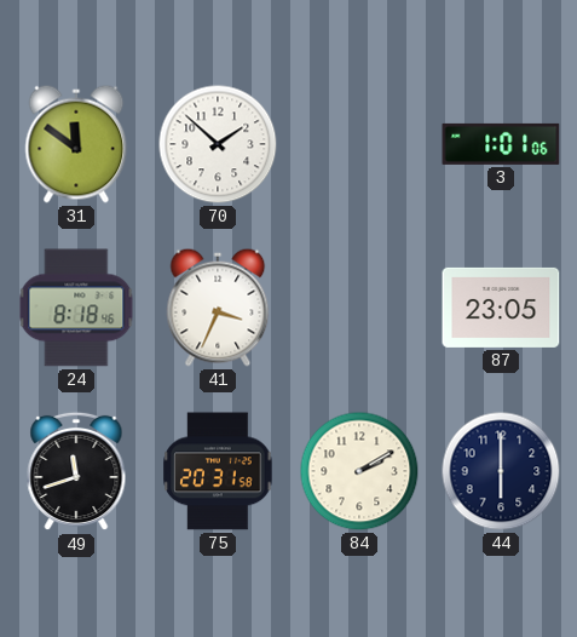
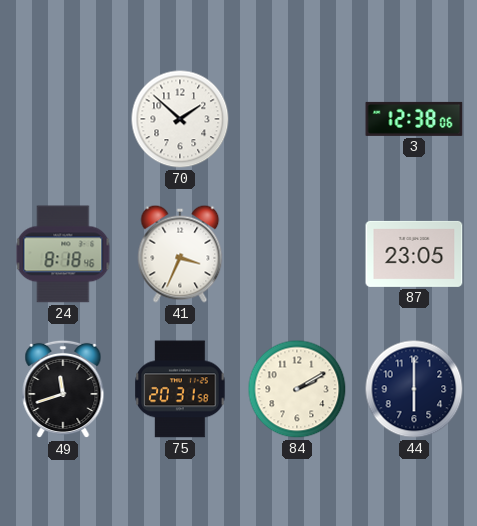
31: 11:51 -> none
3: 1:01 -> 12:38
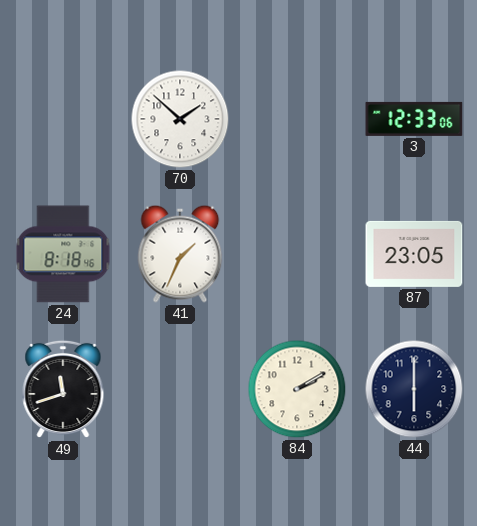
3: 12:38 -> 12:33
41: 3:34 -> 1:34
75: 20:31 -> none
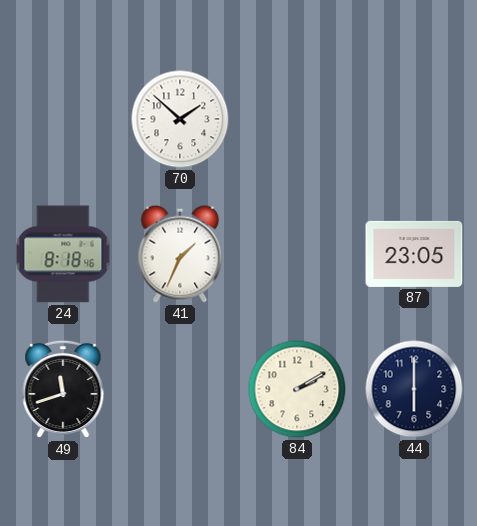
3: 12:33 -> none
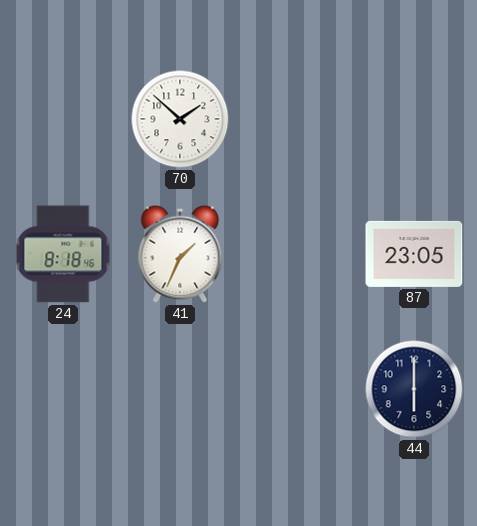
49: 11:42 -> none
84: 2:10 -> none
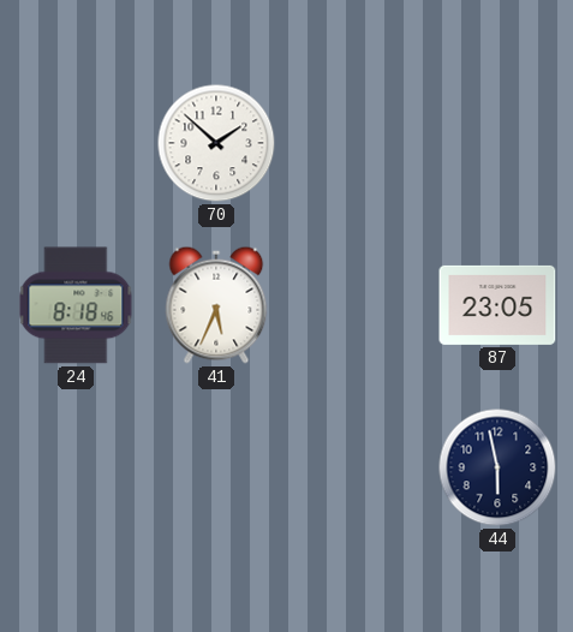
41: 1:34 -> 5:34
44: 6:00 -> 5:58
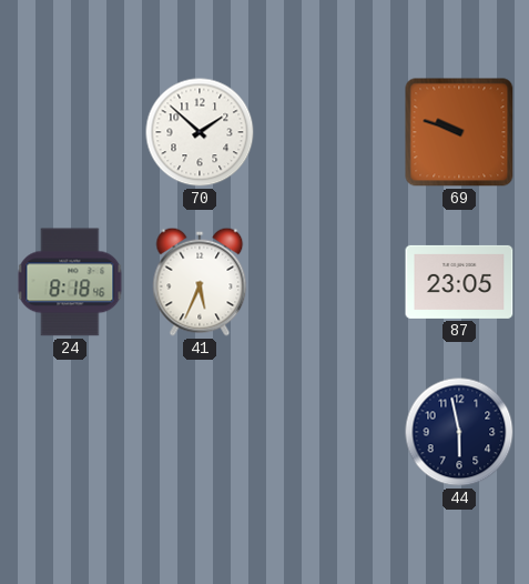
69: none -> 9:48
